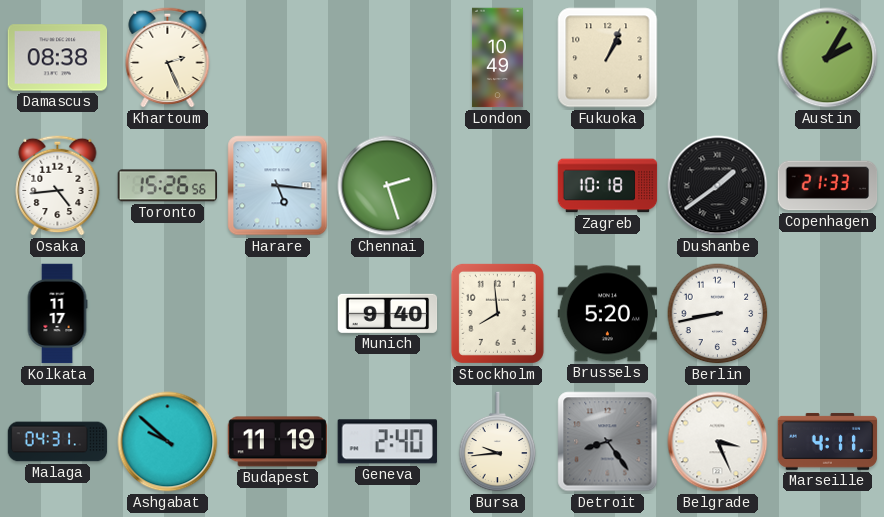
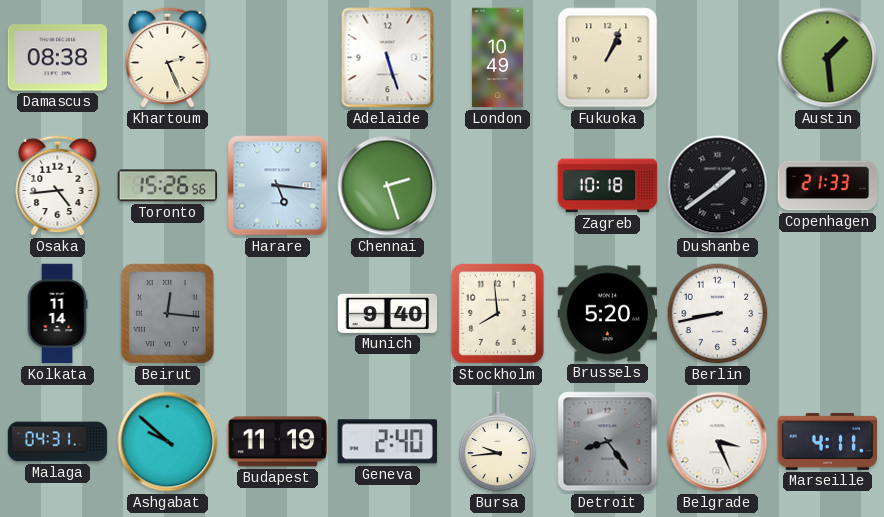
Adelaide: none -> 5:27
Austin: 2:05 -> 1:29
Kolkata: 11:17 -> 11:14
Beirut: none -> 12:16
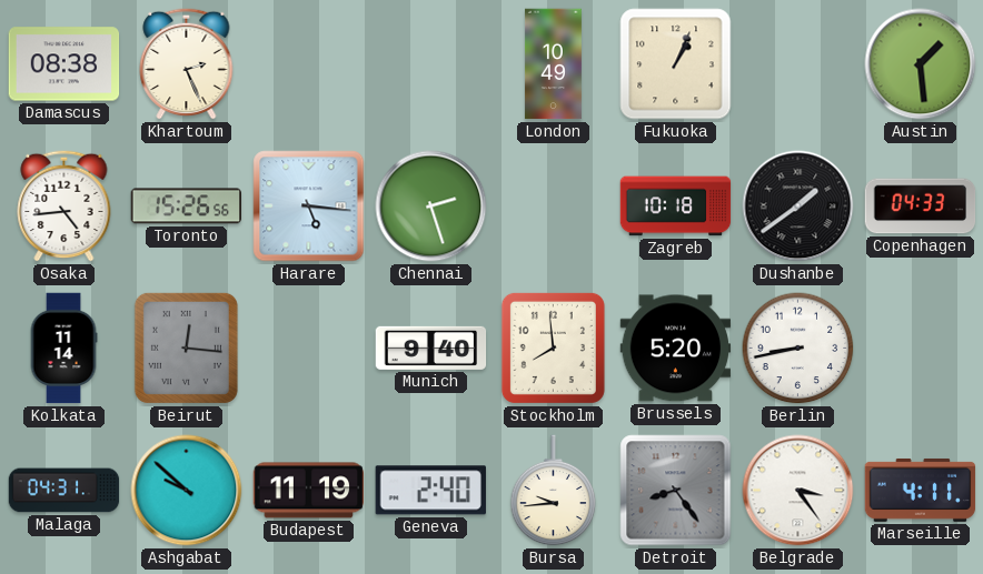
Adelaide: 5:27 -> none
Copenhagen: 21:33 -> 04:33
Belgrade: 3:26 -> 3:24
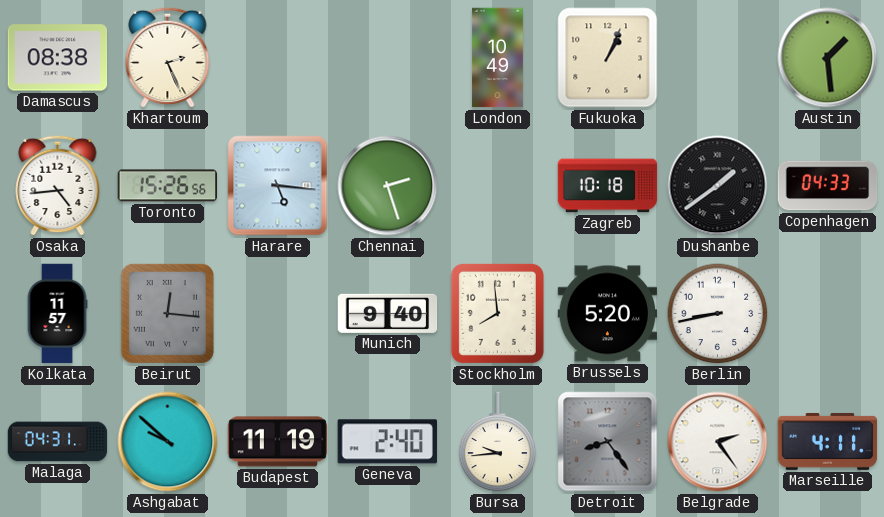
Kolkata: 11:14 -> 11:57
Belgrade: 3:24 -> 2:24
